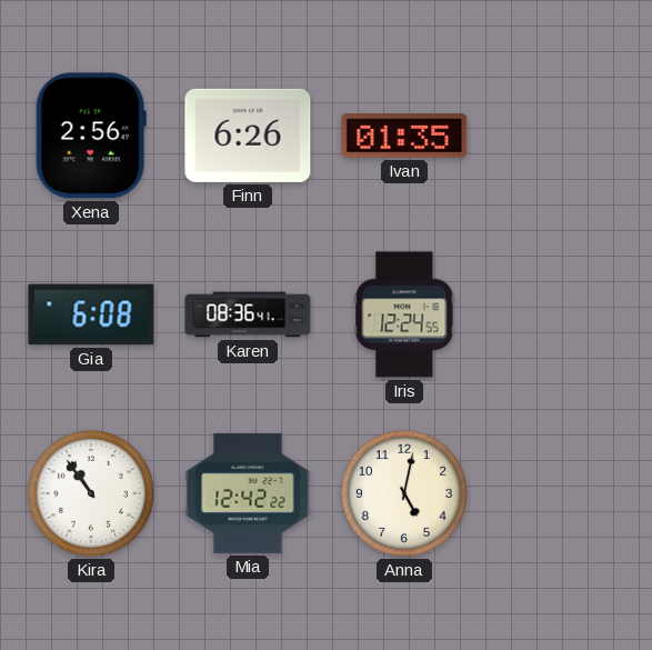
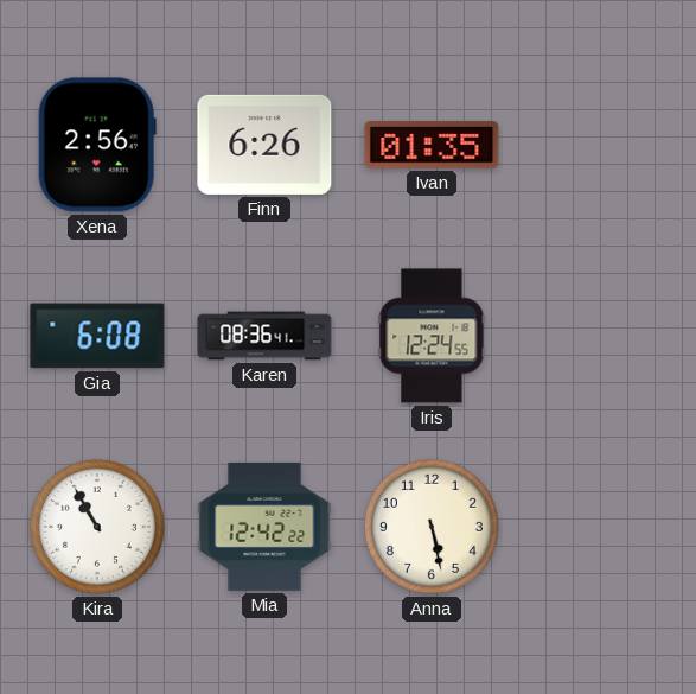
Kira: 10:54 -> 10:55
Anna: 5:02 -> 5:28
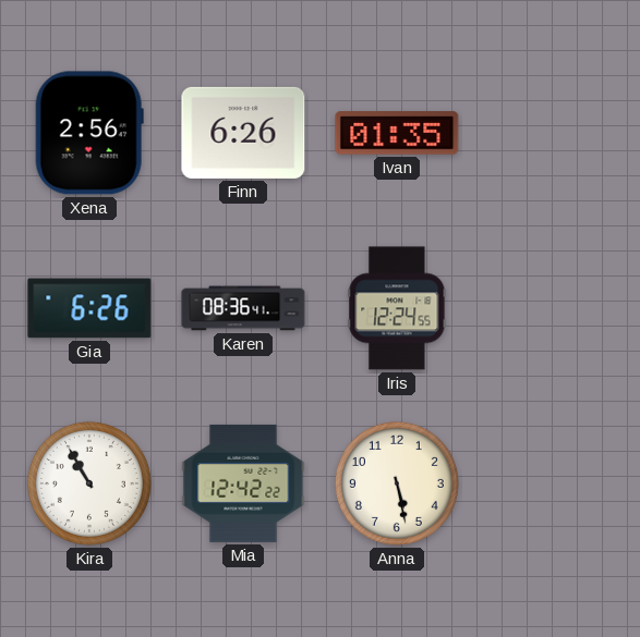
Gia: 6:08 -> 6:26
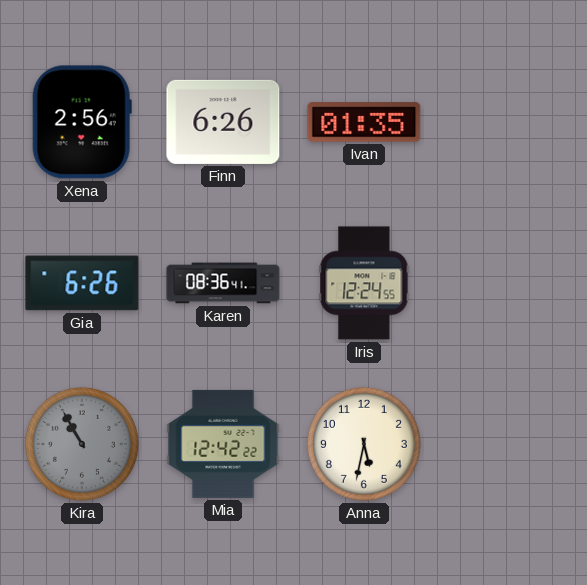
Kira dial: white -> grey
Anna: 5:28 -> 5:32
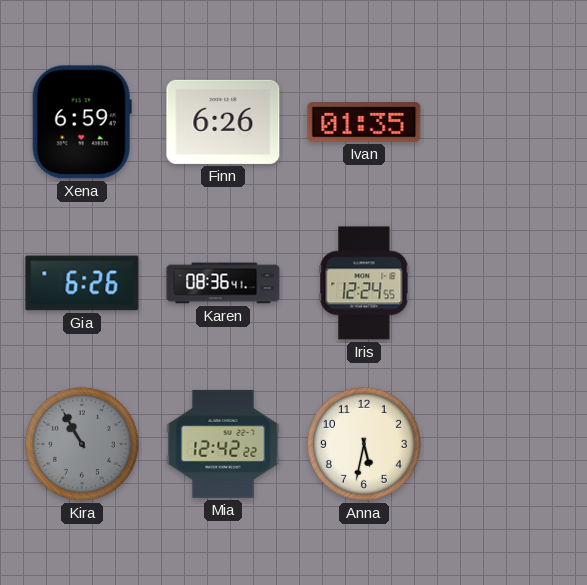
Xena: 2:56 -> 6:59
